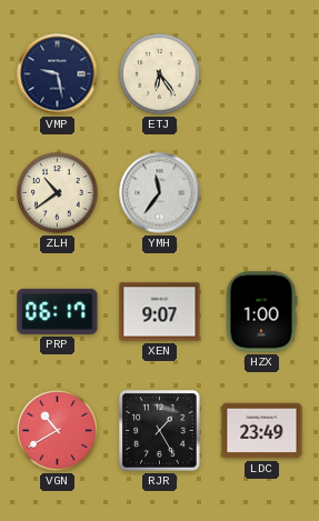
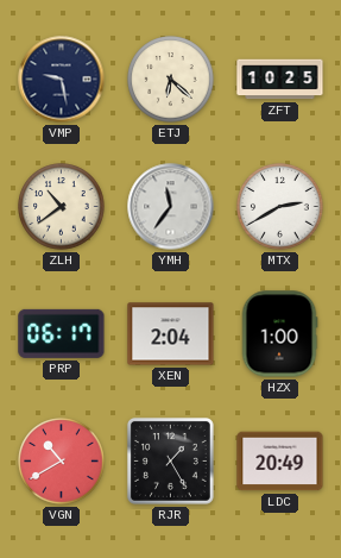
ETJ: 6:24 -> 6:22
ZFT: none -> 10:25
MTX: none -> 2:40
XEN: 9:07 -> 2:04
LDC: 23:49 -> 20:49
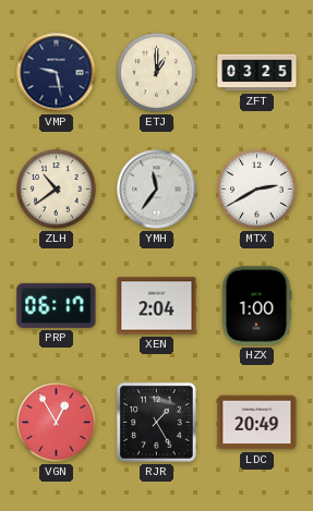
ETJ: 6:22 -> 1:00
ZFT: 10:25 -> 03:25
VGN: 10:40 -> 12:55
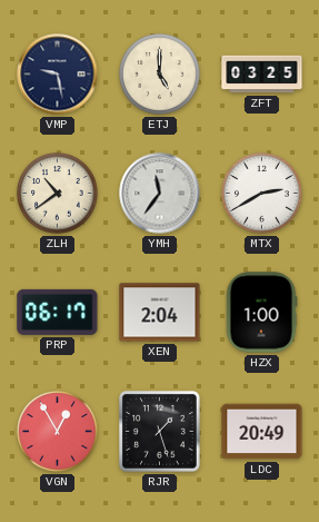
ETJ: 1:00 -> 5:00
RJR: 1:25 -> 1:27
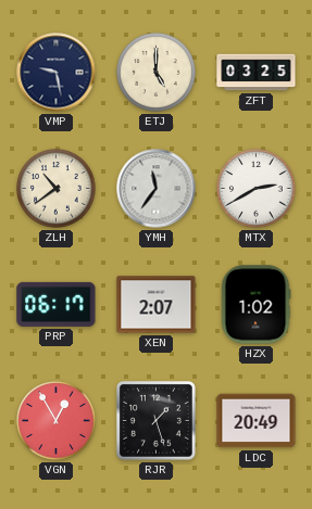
XEN: 2:04 -> 2:07
HZX: 1:00 -> 1:02
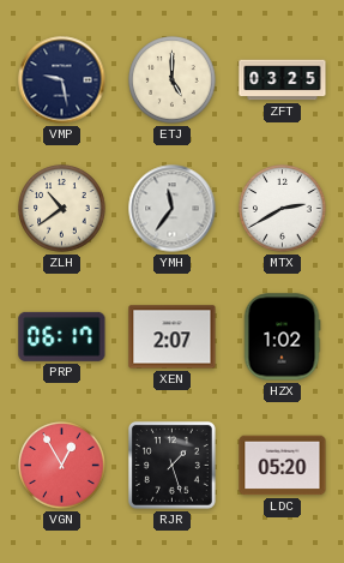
LDC: 20:49 -> 05:20
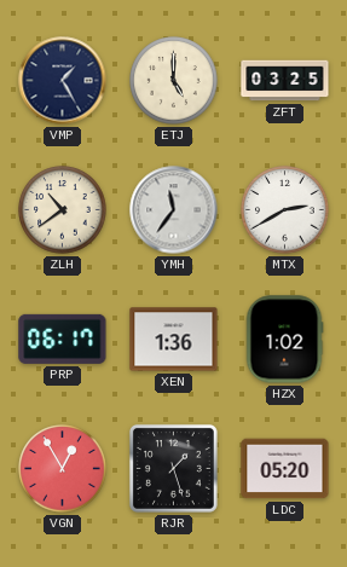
VMP: 9:28 -> 1:25
XEN: 2:07 -> 1:36
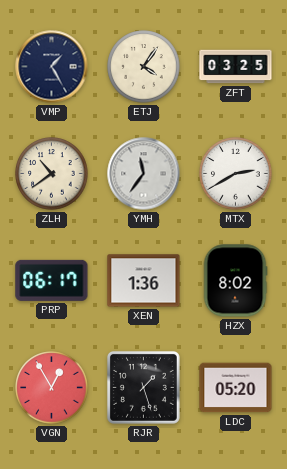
ETJ: 5:00 -> 4:06
HZX: 1:02 -> 8:02
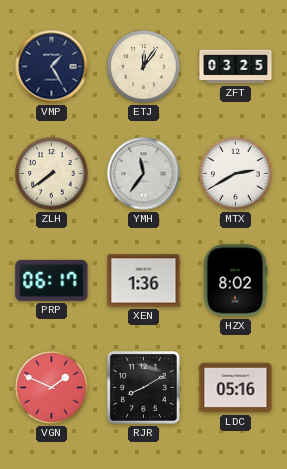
ETJ: 4:06 -> 12:06
ZLH: 10:39 -> 7:39
VGN: 12:55 -> 1:49
RJR: 1:27 -> 8:10
LDC: 05:20 -> 05:16
